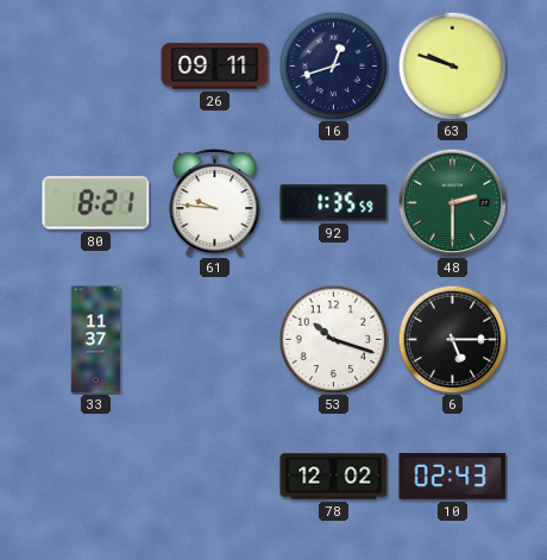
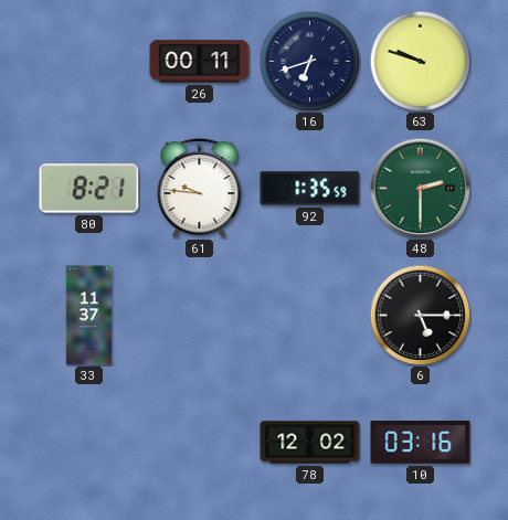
26: 09:11 -> 00:11
16: 12:42 -> 6:42
53: 10:18 -> none
10: 02:43 -> 03:16
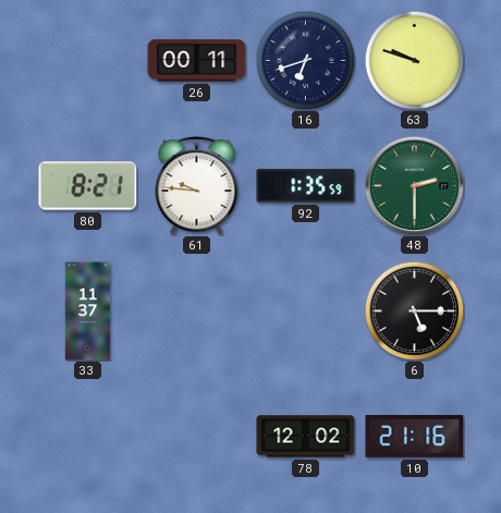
10: 03:16 -> 21:16
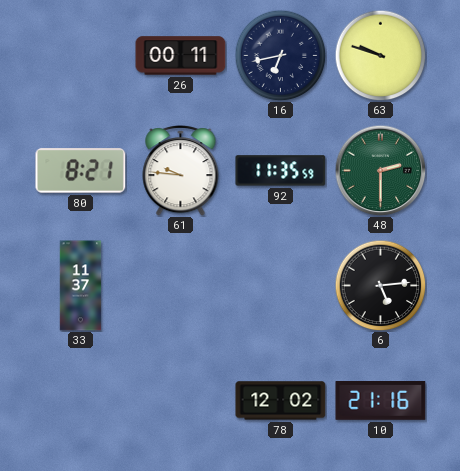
16: 6:42 -> 6:43
92: 1:35 -> 11:35
6: 5:15 -> 5:14
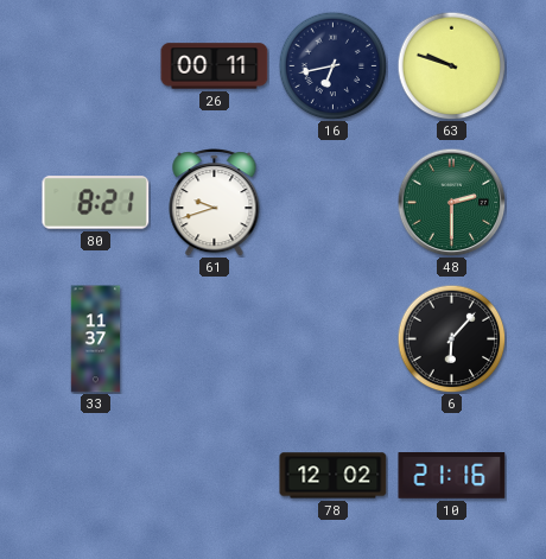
61: 9:46 -> 9:42
92: 11:35 -> none
6: 5:14 -> 6:07
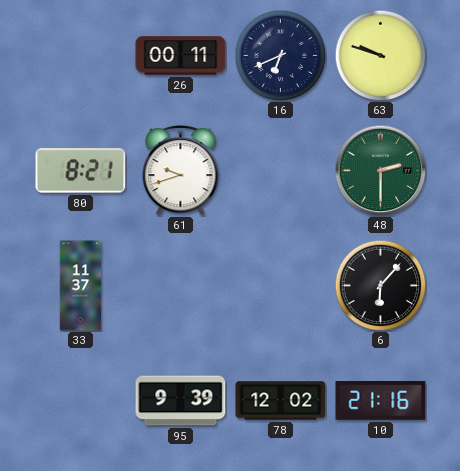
16: 6:43 -> 6:41
95: none -> 9:39
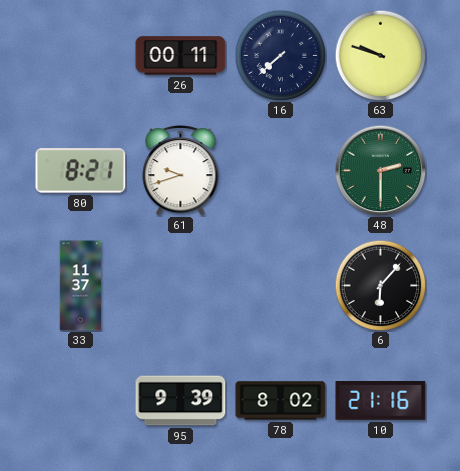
16: 6:41 -> 7:38
78: 12:02 -> 8:02
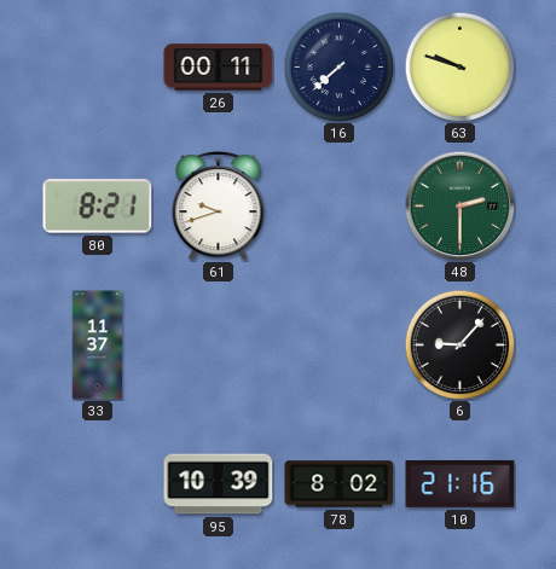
6: 6:07 -> 9:07
95: 9:39 -> 10:39
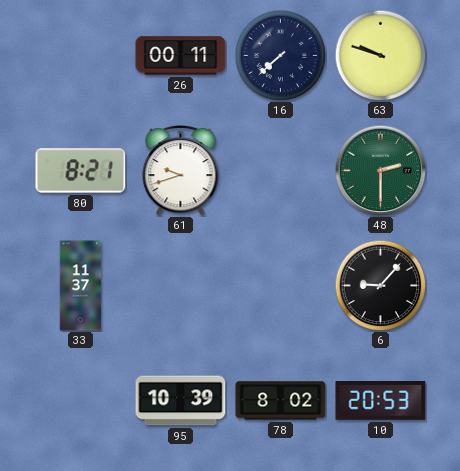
10: 21:16 -> 20:53
